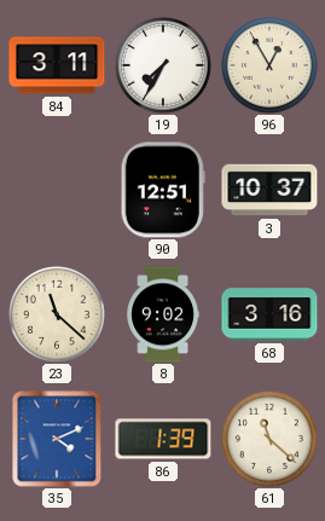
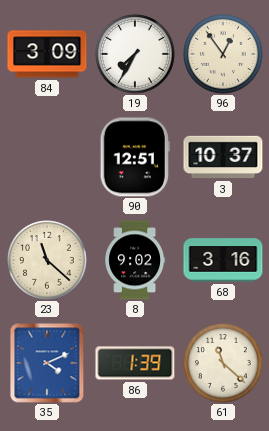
84: 3:11 -> 3:09
96: 12:55 -> 12:54
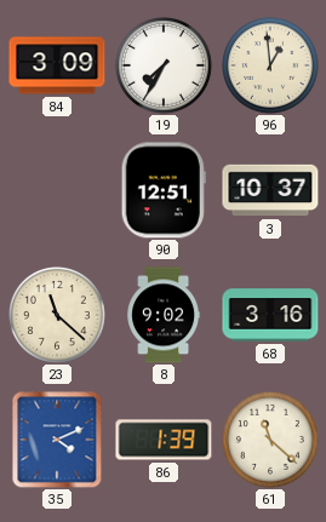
96: 12:54 -> 12:59
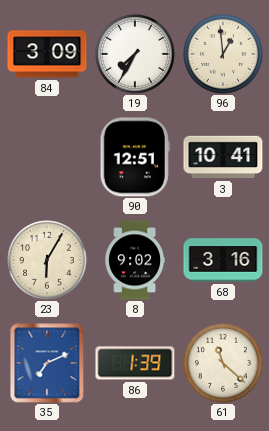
3: 10:37 -> 10:41
23: 11:22 -> 6:05
35: 4:11 -> 7:11
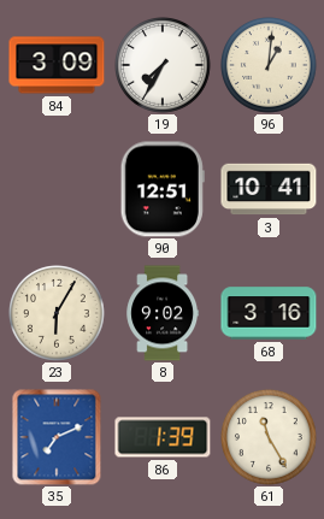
96: 12:59 -> 1:01
61: 11:22 -> 11:25
